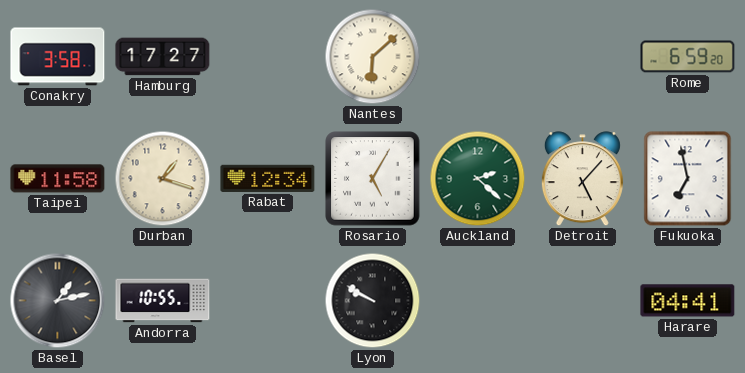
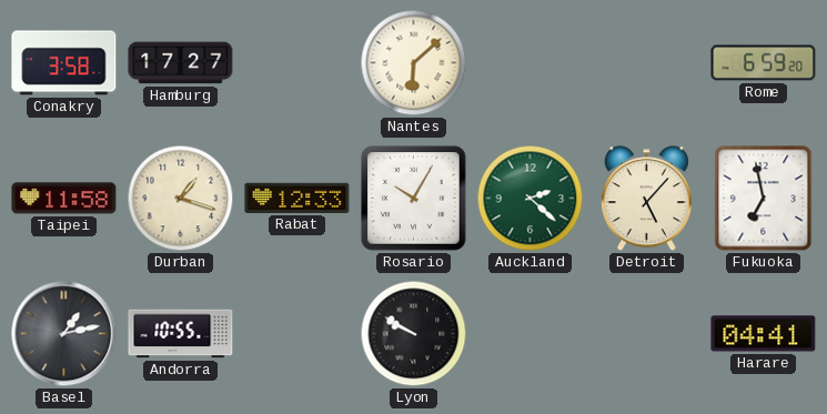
Rabat: 12:34 -> 12:33
Rosario: 5:05 -> 10:05
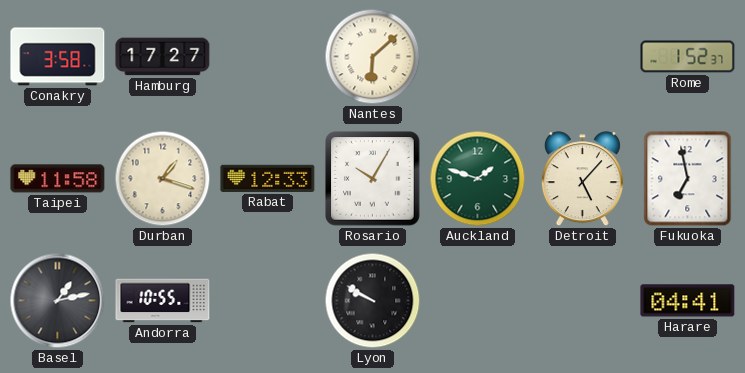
Rome: 6:59 -> 1:52
Auckland: 2:22 -> 1:48
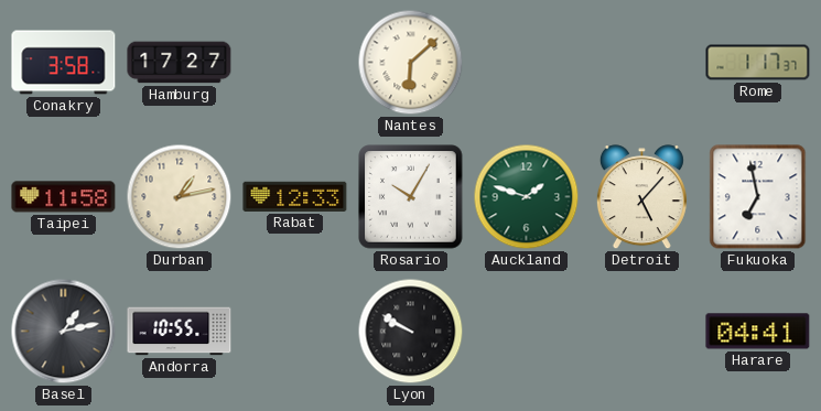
Rome: 1:52 -> 1:17
Durban: 1:18 -> 1:13
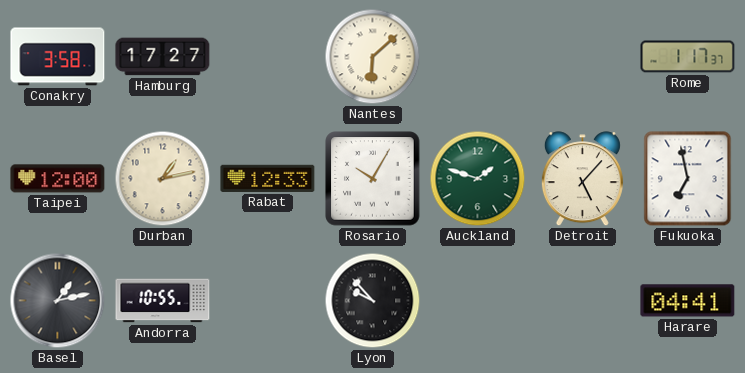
Taipei: 11:58 -> 12:00
Lyon: 9:50 -> 9:53
